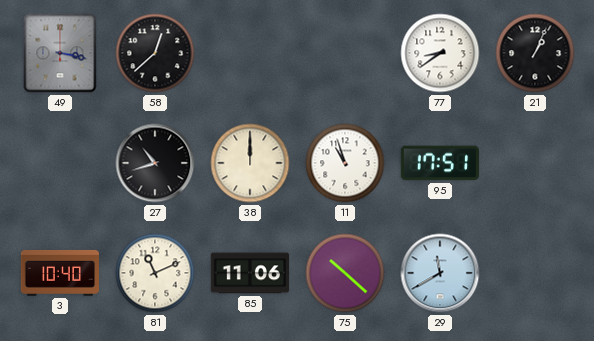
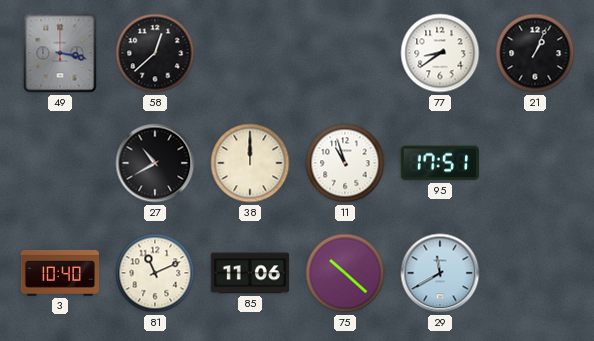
27: 10:42 -> 10:40
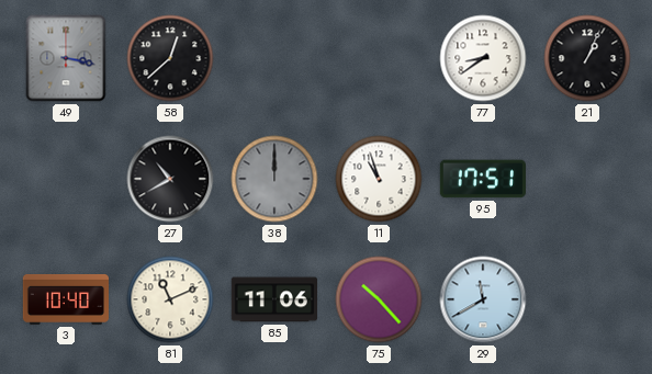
38 dial: cream -> grey
75: 10:22 -> 10:23
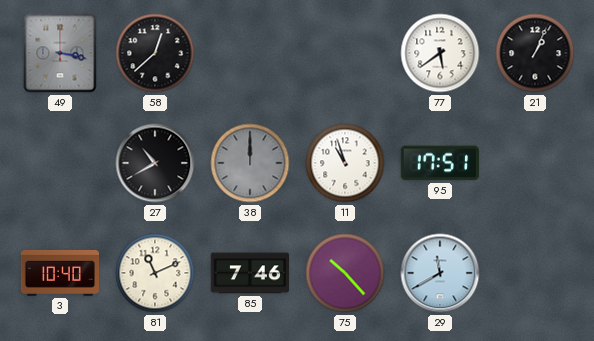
77: 8:39 -> 5:39
85: 11:06 -> 7:46
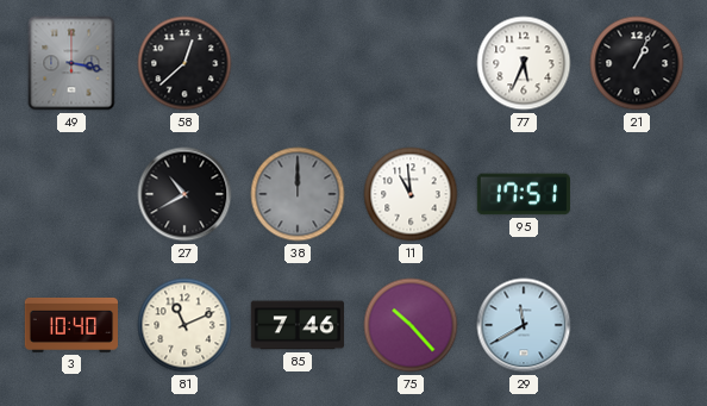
77: 5:39 -> 5:34
11: 10:57 -> 10:59
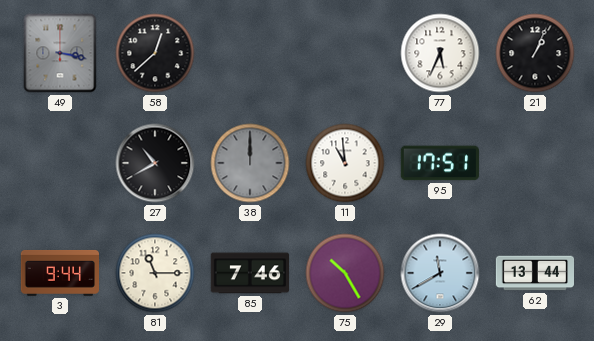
3: 10:40 -> 9:44
81: 11:11 -> 11:15
75: 10:23 -> 10:25
62: none -> 13:44
